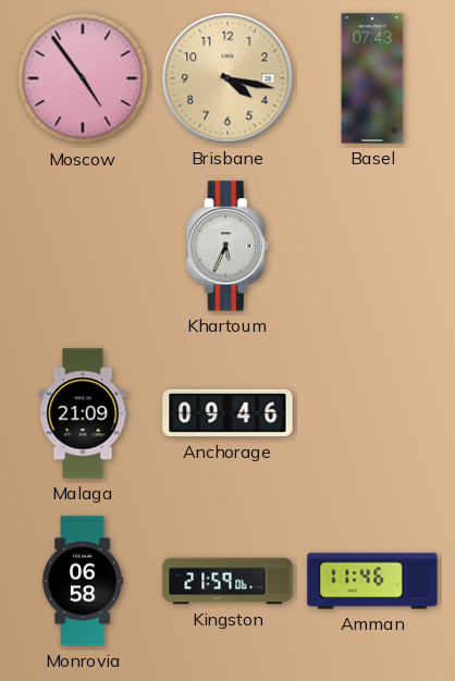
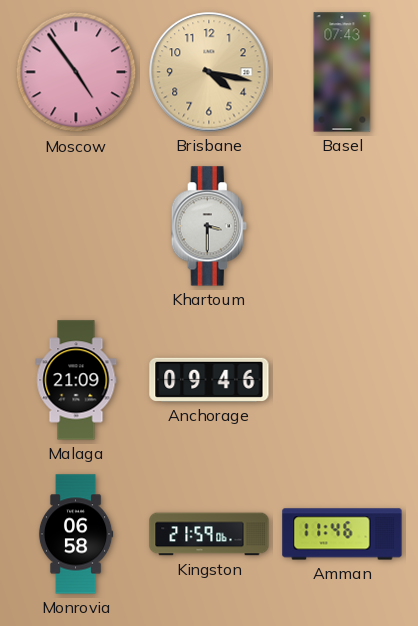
Khartoum: 5:34 -> 3:30
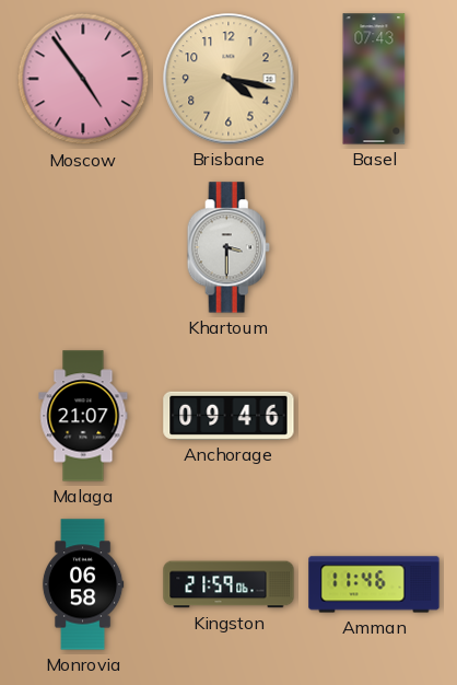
Malaga: 21:09 -> 21:07
